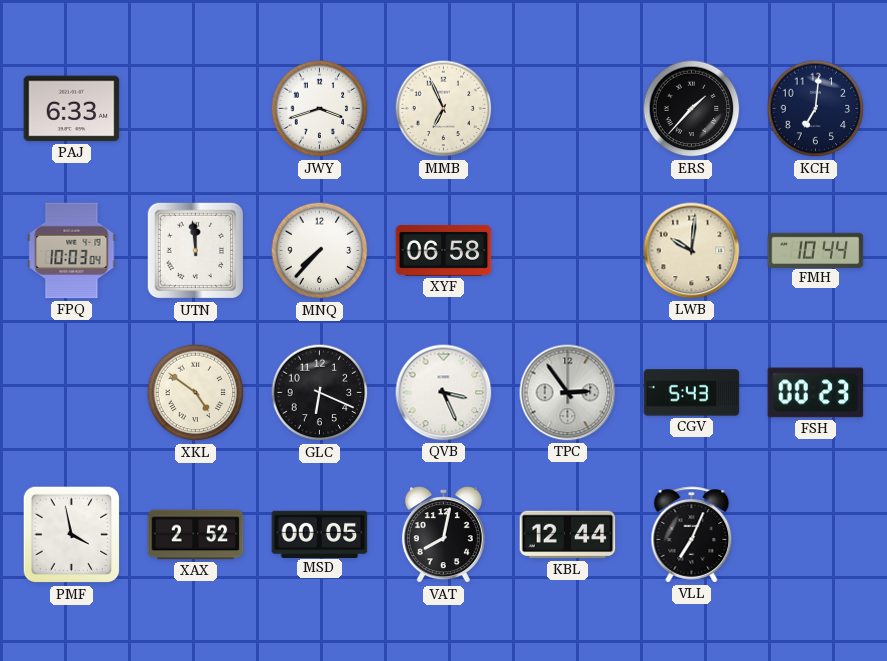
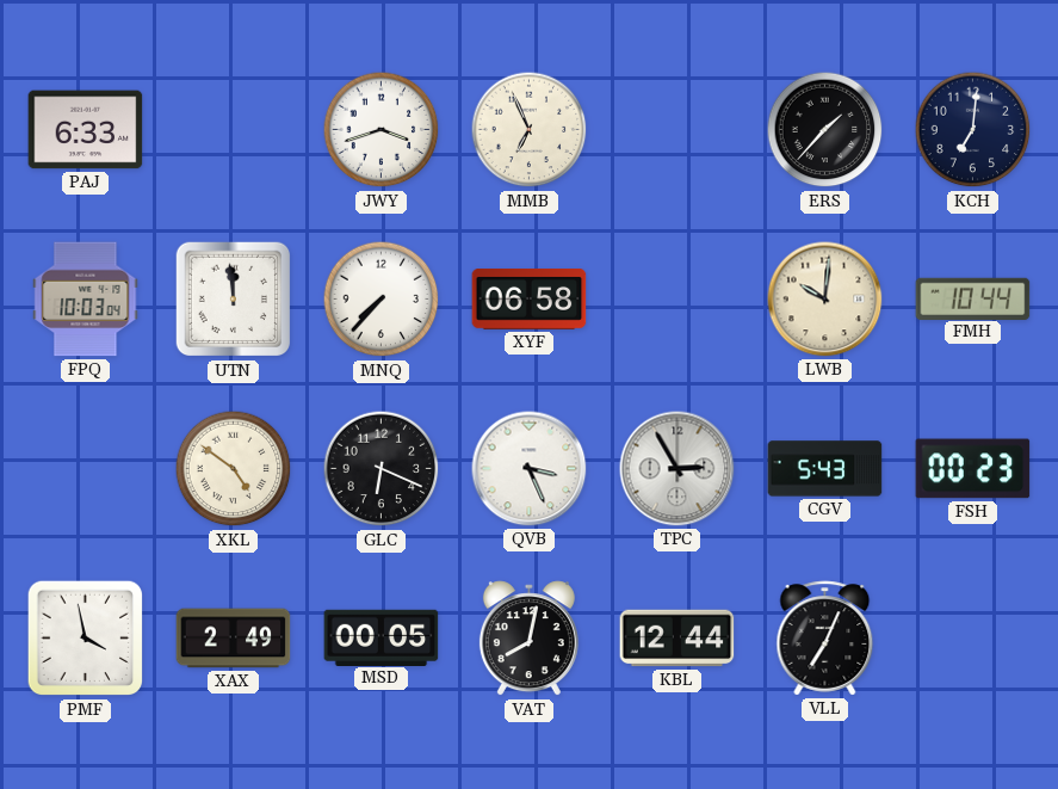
TPC: 2:54 -> 2:55
XAX: 2:52 -> 2:49
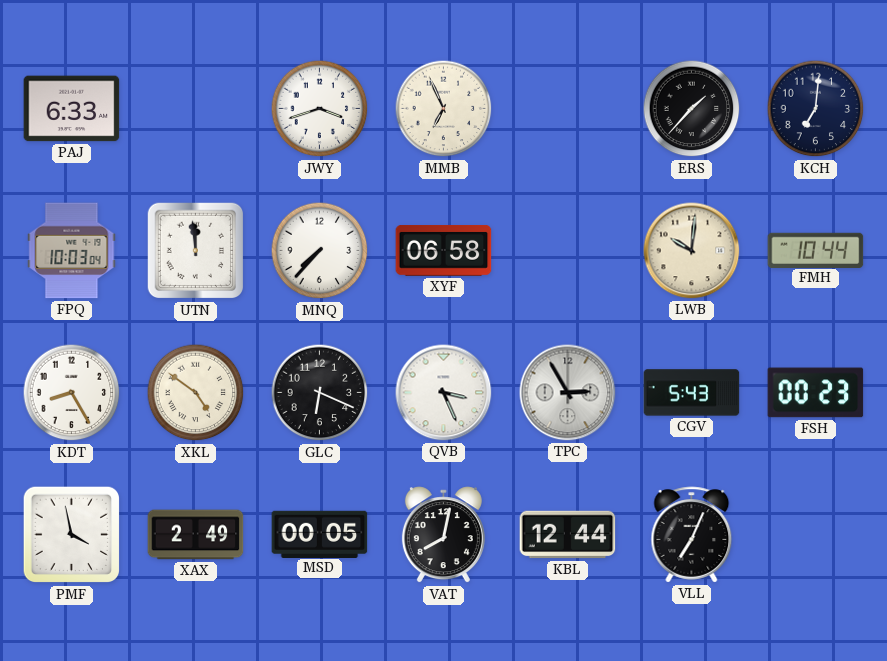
KDT: none -> 8:25
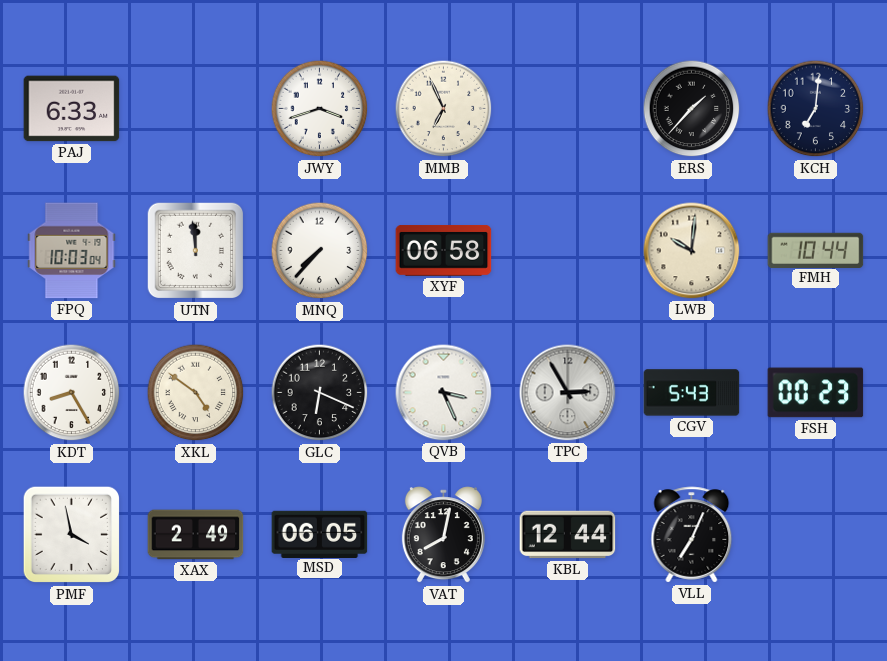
MSD: 00:05 -> 06:05
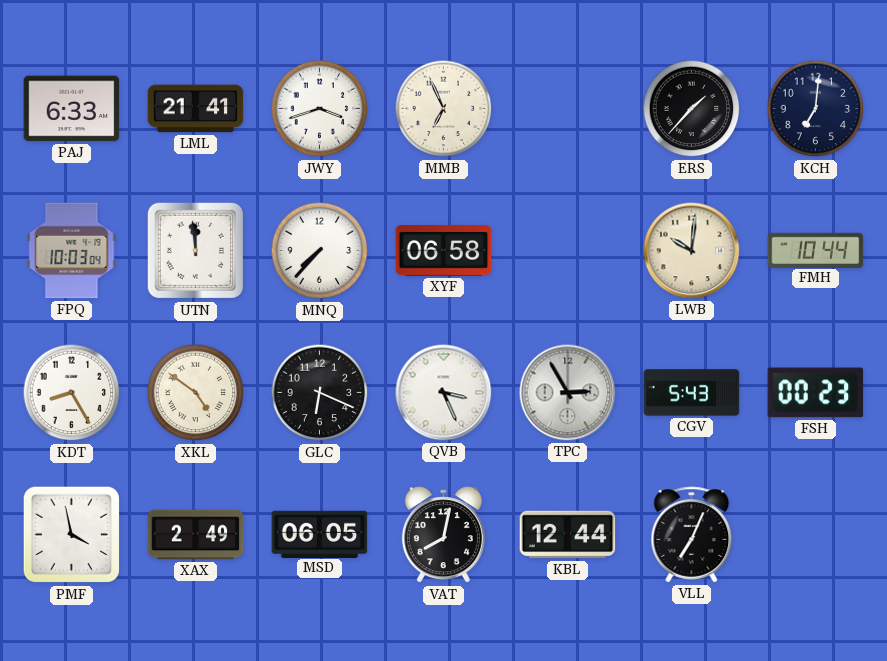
LML: none -> 21:41
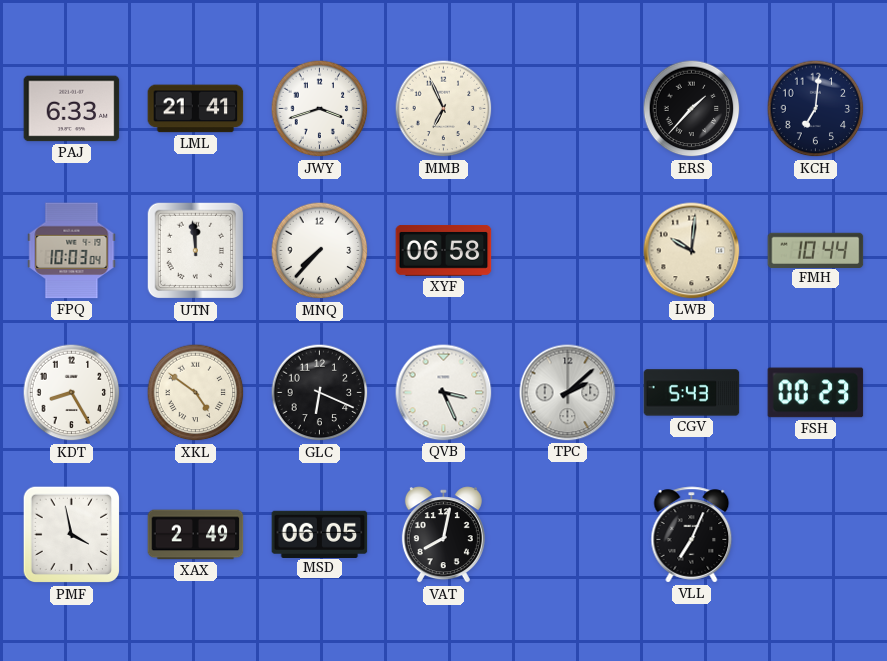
TPC: 2:55 -> 2:08
KBL: 12:44 -> none
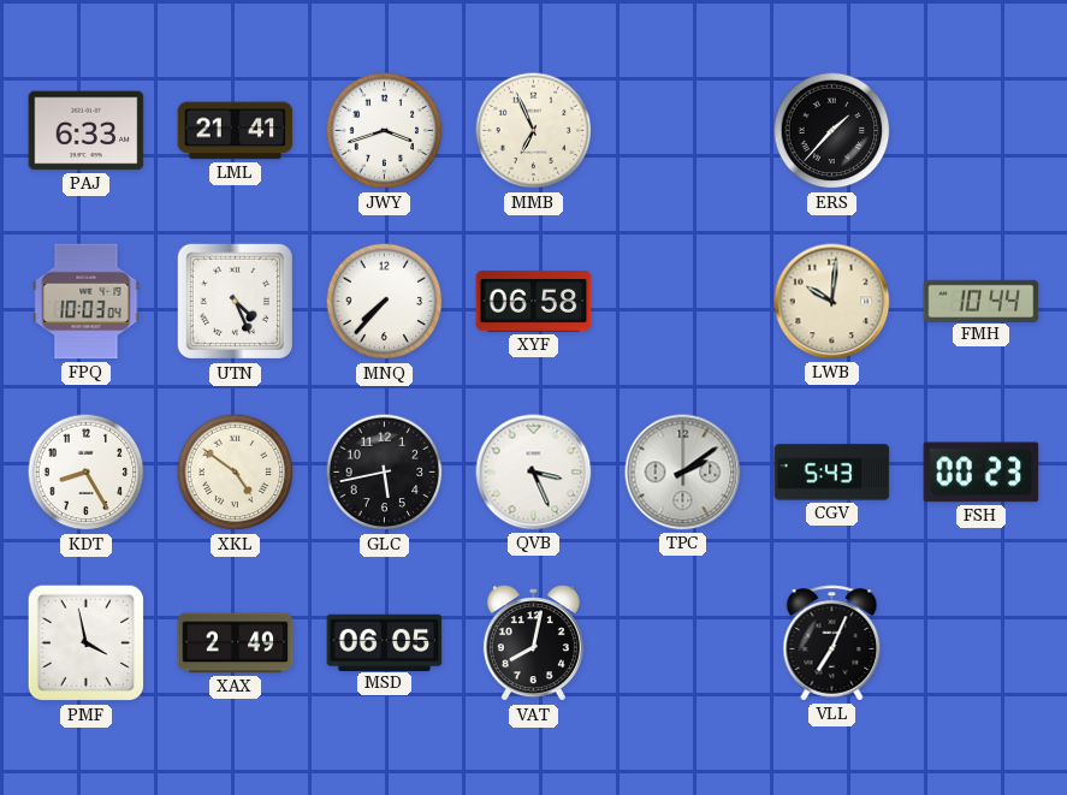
KCH: 7:01 -> none
UTN: 11:59 -> 4:26
GLC: 6:19 -> 5:43
TPC: 2:08 -> 2:09
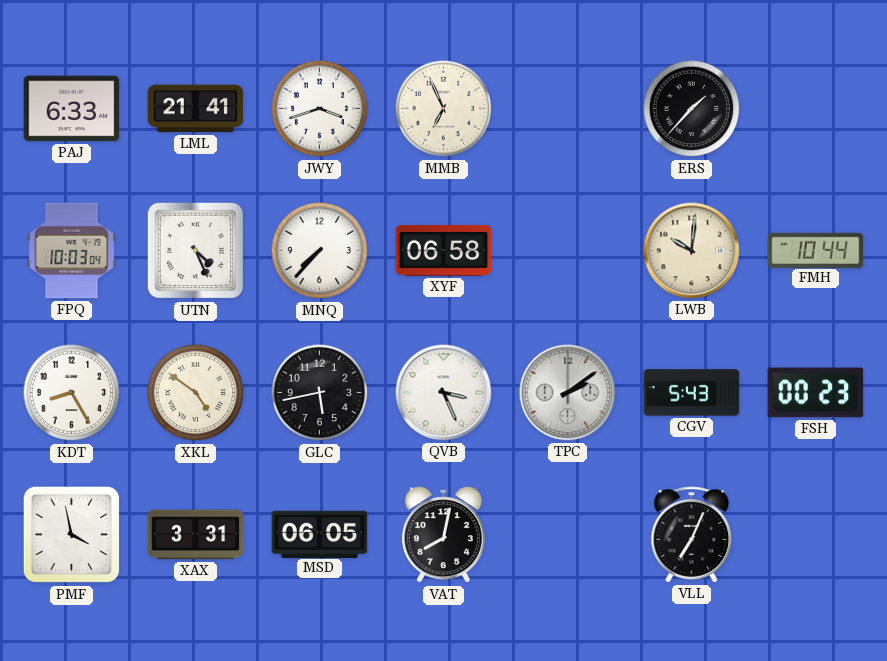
XAX: 2:49 -> 3:31
